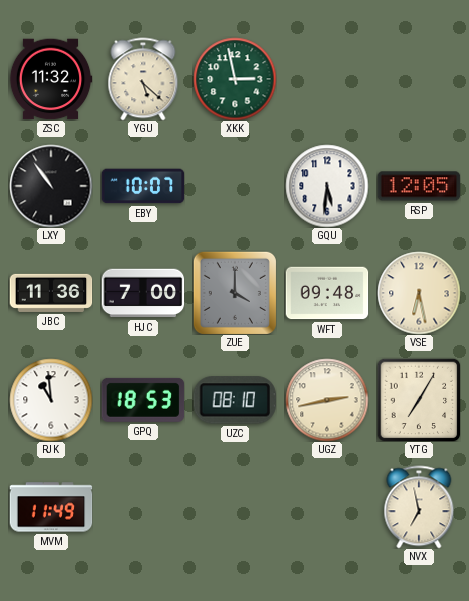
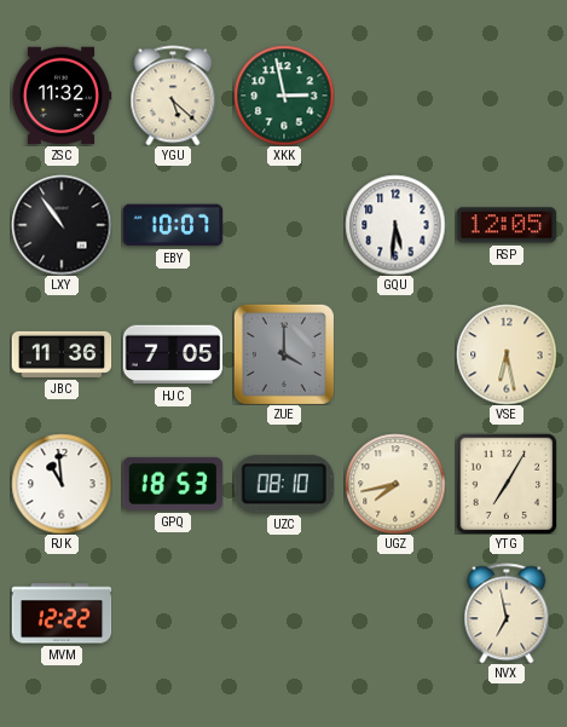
HJC: 7:00 -> 7:05
WFT: 09:48 -> none
UGZ: 2:43 -> 7:43
MVM: 11:49 -> 12:22
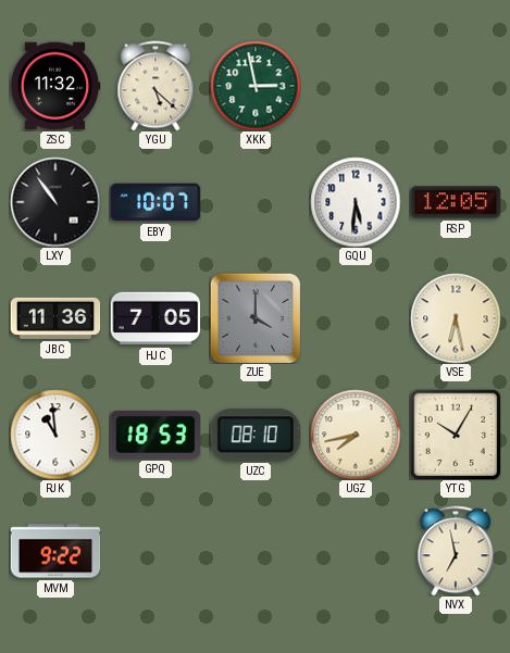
YTG: 7:05 -> 10:05
MVM: 12:22 -> 9:22
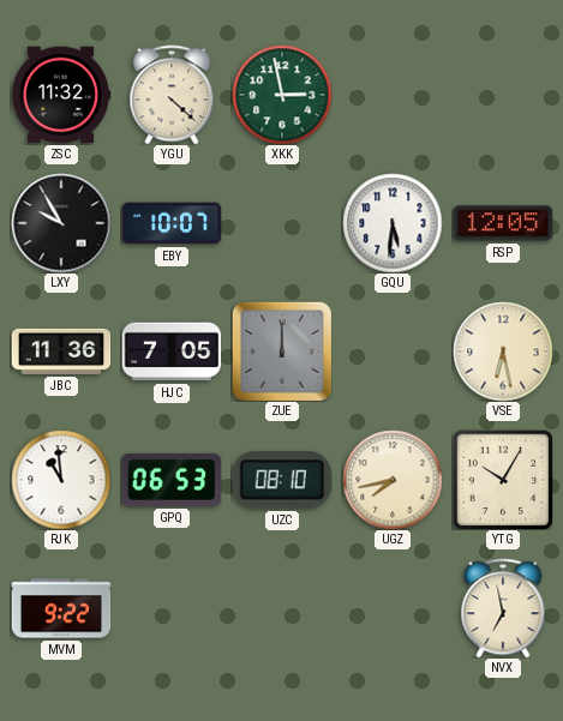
YGU: 5:22 -> 4:22
LXY: 10:54 -> 9:55
ZUE: 4:00 -> 12:00
GPQ: 18:53 -> 06:53
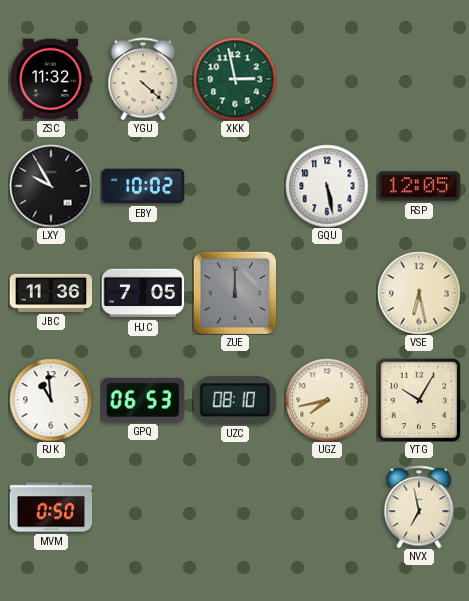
EBY: 10:07 -> 10:02
GQU: 5:31 -> 5:28
MVM: 9:22 -> 0:50
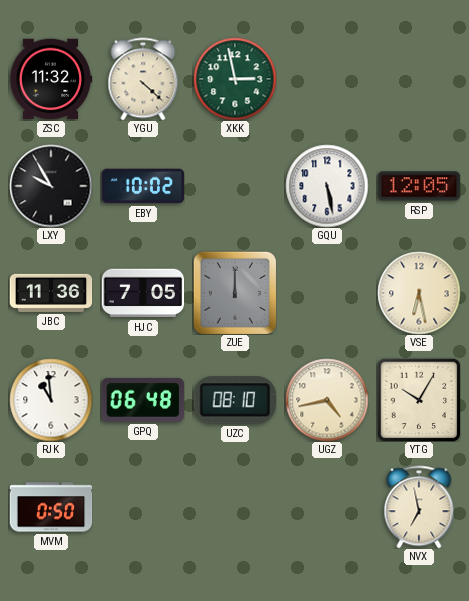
GPQ: 06:53 -> 06:48
UGZ: 7:43 -> 4:43
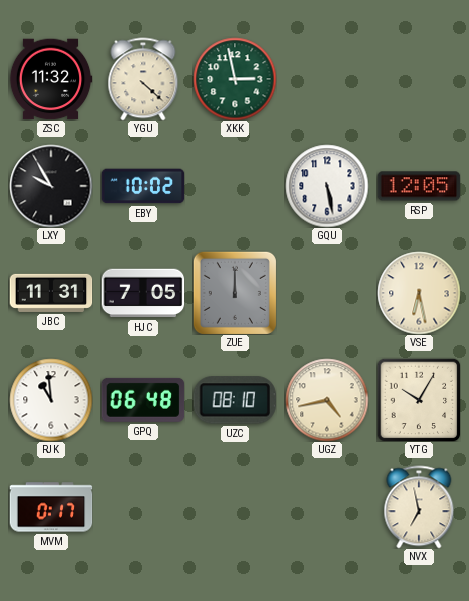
JBC: 11:36 -> 11:31
MVM: 0:50 -> 0:17
